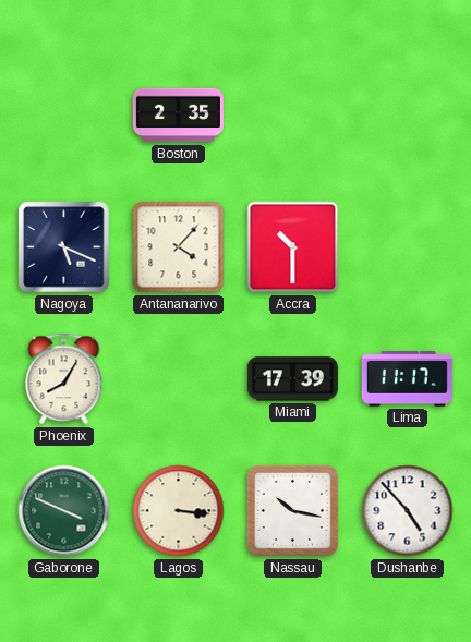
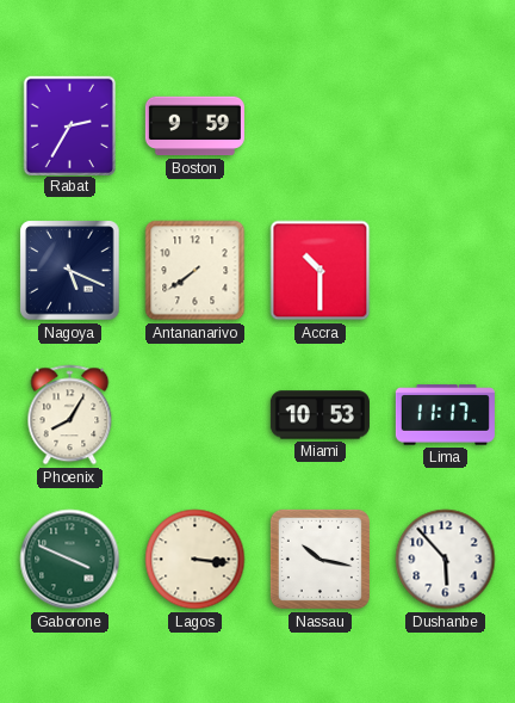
Rabat: none -> 2:35
Boston: 2:35 -> 9:59
Antananarivo: 4:07 -> 7:39
Miami: 17:39 -> 10:53
Dushanbe: 4:53 -> 5:53
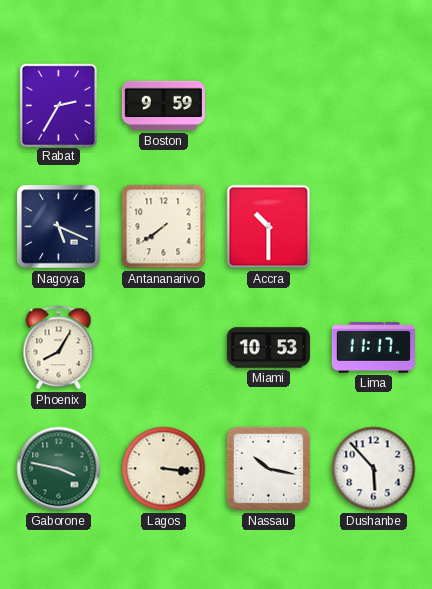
Gaborone: 3:49 -> 3:47
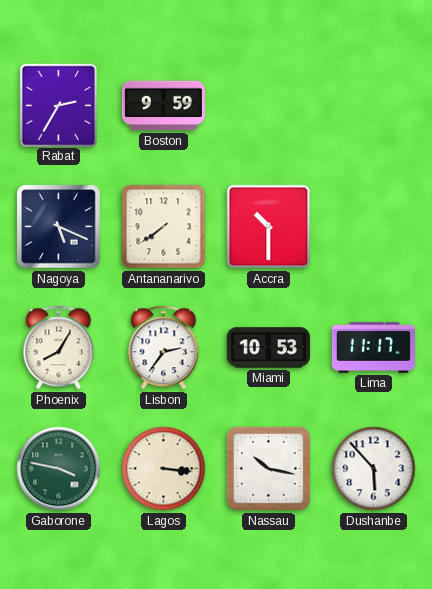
Lisbon: none -> 2:36
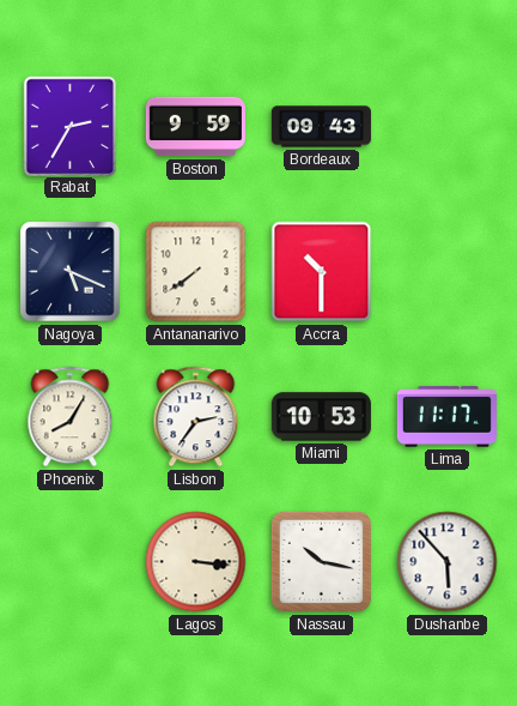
Bordeaux: none -> 09:43
Gaborone: 3:47 -> none
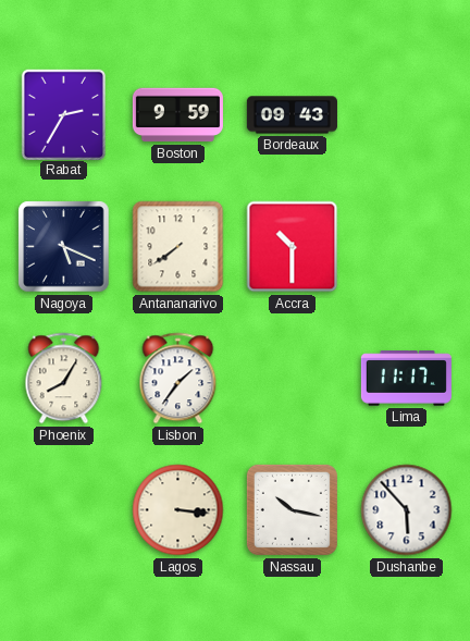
Lisbon: 2:36 -> 1:36
Miami: 10:53 -> none
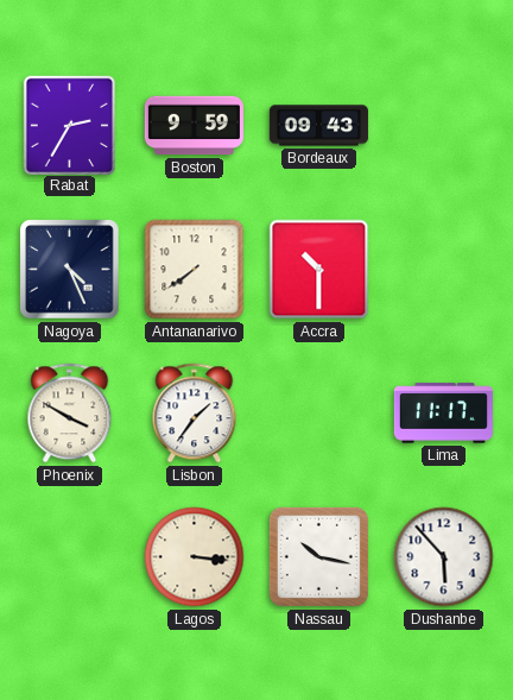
Nagoya: 5:19 -> 4:26
Phoenix: 8:05 -> 3:50
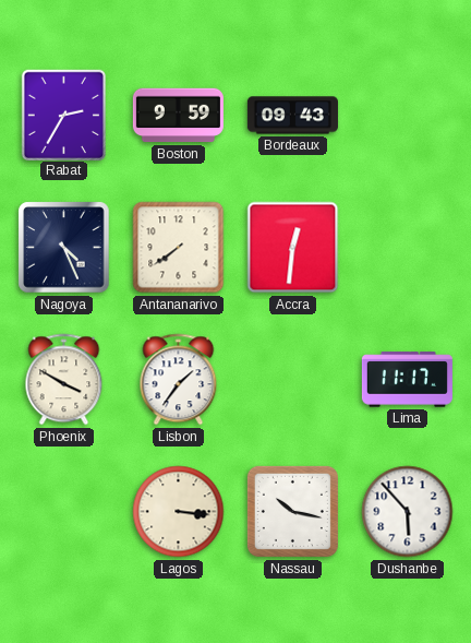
Accra: 10:30 -> 12:31
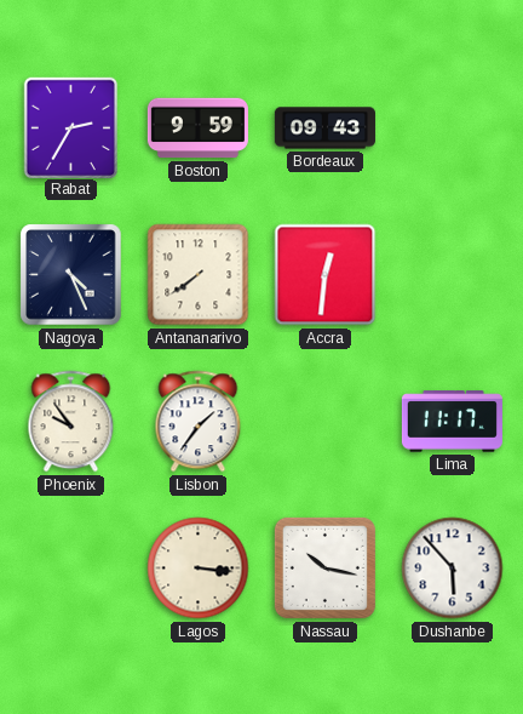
Phoenix: 3:50 -> 9:54
